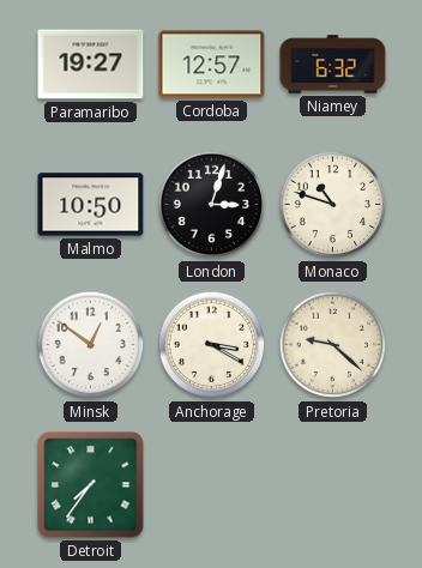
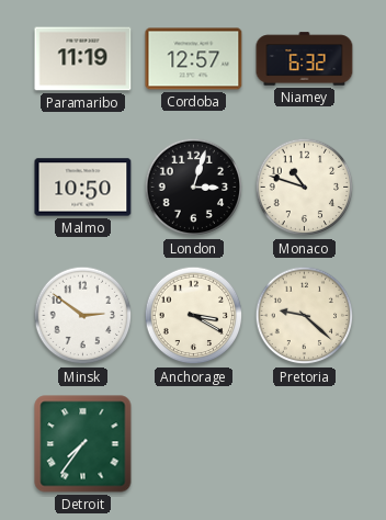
Paramaribo: 19:27 -> 11:19
Minsk: 12:51 -> 2:51
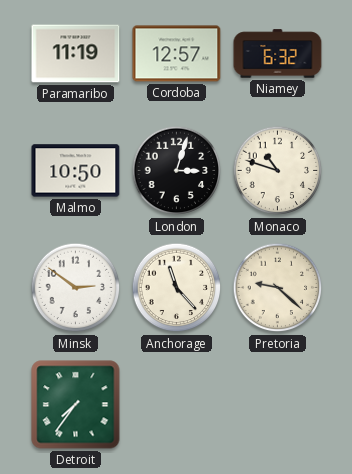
Anchorage: 3:20 -> 11:23
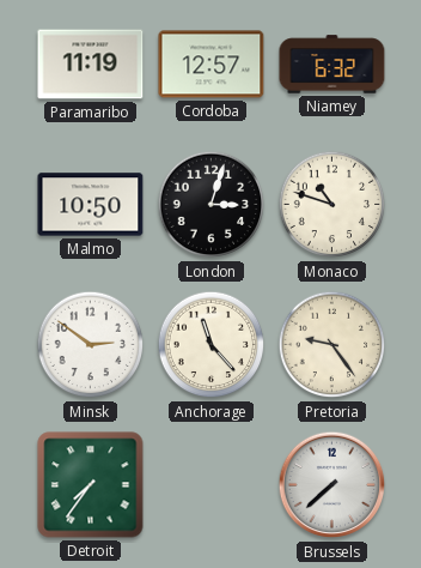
Pretoria: 9:22 -> 9:24
Brussels: none -> 7:38
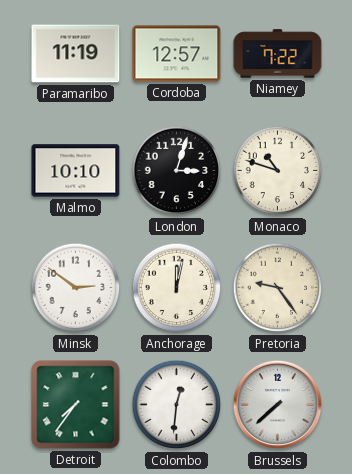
Niamey: 6:32 -> 7:22
Malmo: 10:50 -> 10:10
Anchorage: 11:23 -> 12:02
Colombo: none -> 12:31
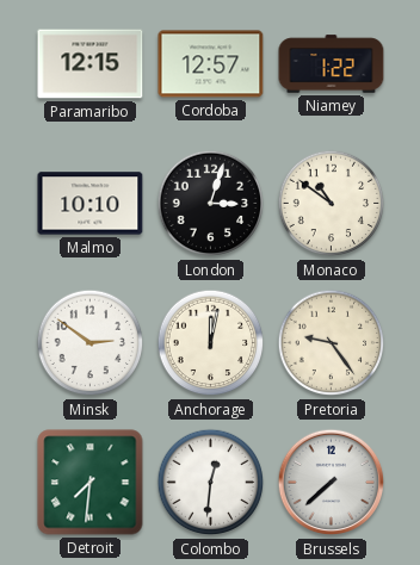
Paramaribo: 11:19 -> 12:15
Niamey: 7:22 -> 1:22
Monaco: 10:48 -> 10:51
Detroit: 7:36 -> 7:31
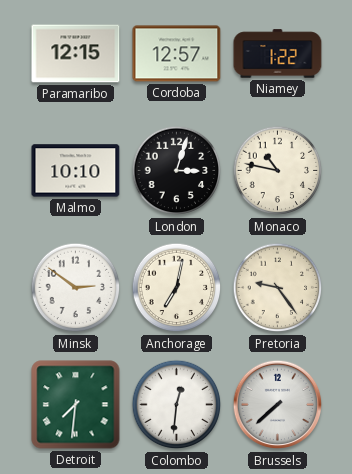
Monaco: 10:51 -> 10:47
Anchorage: 12:02 -> 7:02
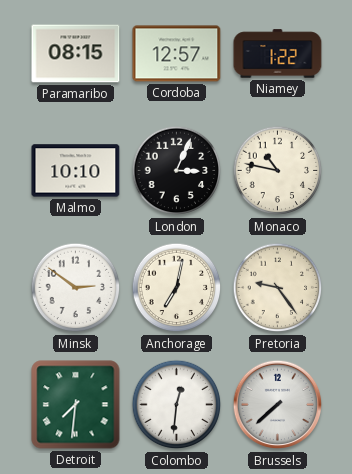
Paramaribo: 12:15 -> 08:15
London: 3:03 -> 3:04
